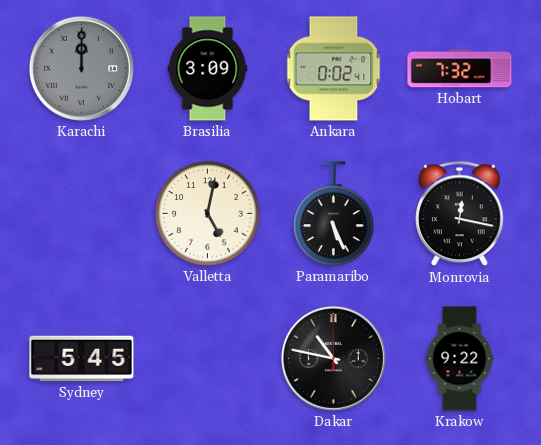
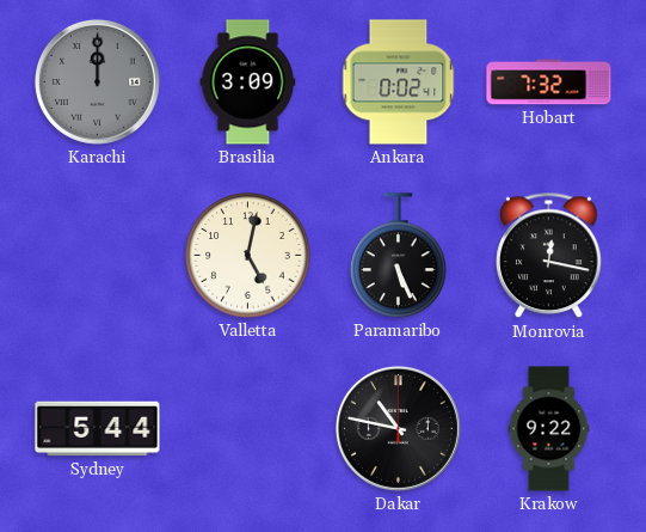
Sydney: 5:45 -> 5:44
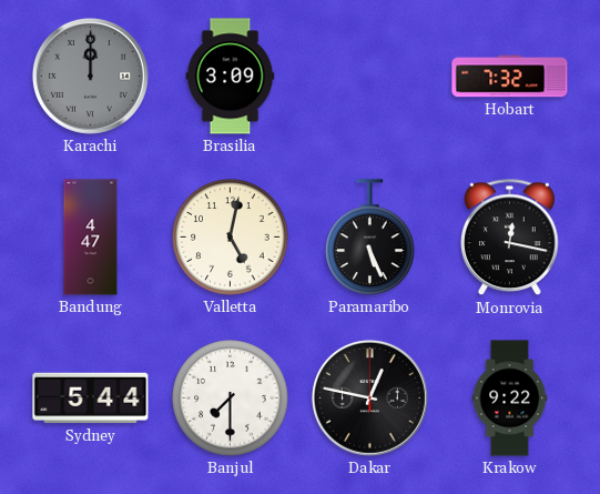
Ankara: 0:02 -> none
Bandung: none -> 4:47
Banjul: none -> 7:30
Dakar: 10:47 -> 12:47
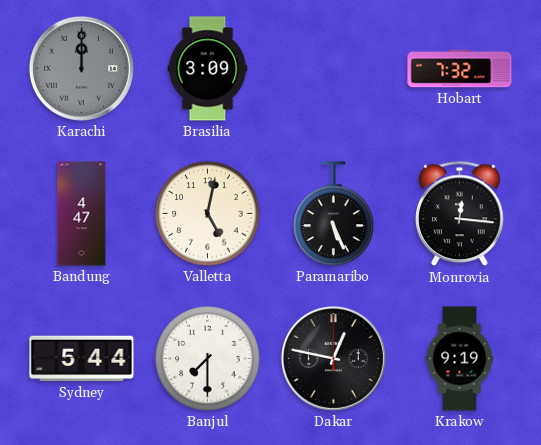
Monrovia: 12:17 -> 12:16
Krakow: 9:22 -> 9:19
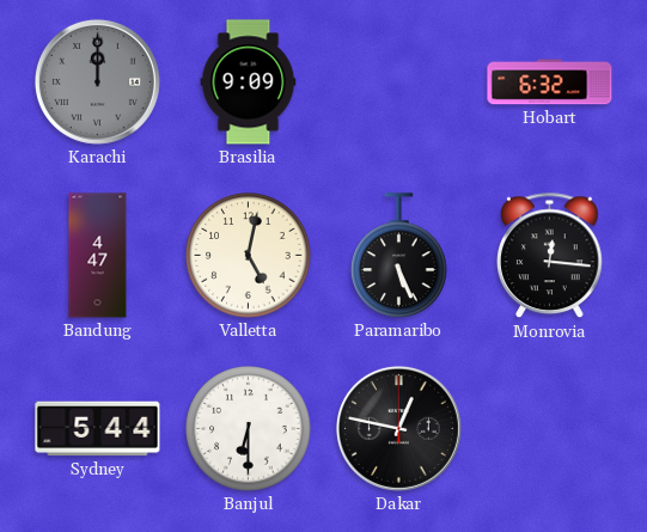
Brasilia: 3:09 -> 9:09
Hobart: 7:32 -> 6:32
Banjul: 7:30 -> 6:30
Krakow: 9:19 -> none
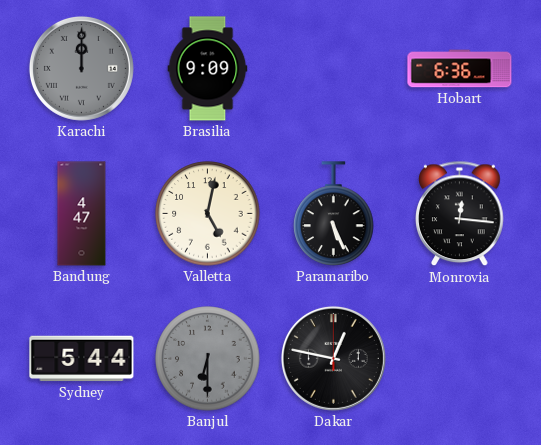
Hobart: 6:32 -> 6:36
Banjul dial: white -> grey
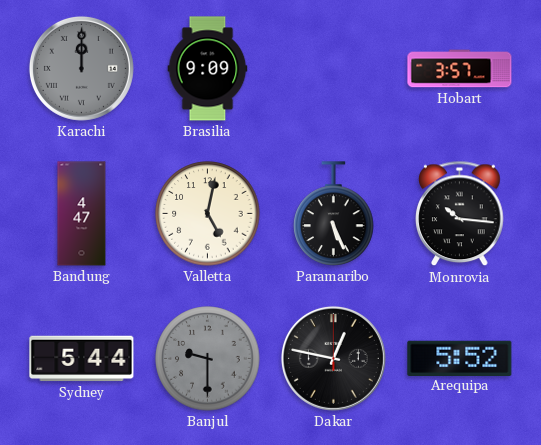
Hobart: 6:36 -> 3:57
Monrovia: 12:16 -> 10:16
Banjul: 6:30 -> 9:30
Arequipa: none -> 5:52
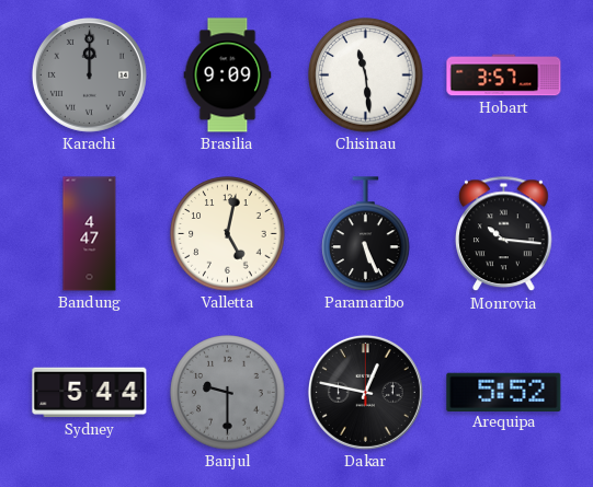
Chisinau: none -> 11:29
